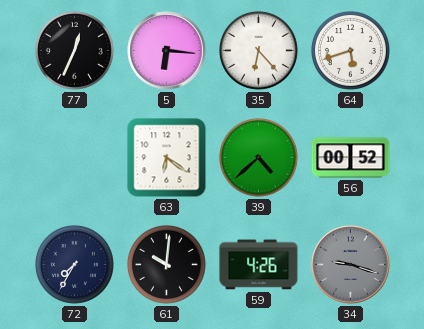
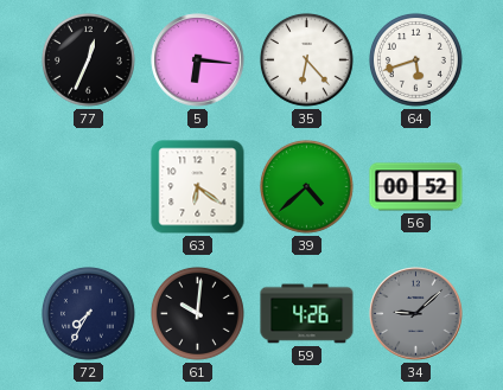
34: 9:18 -> 9:08
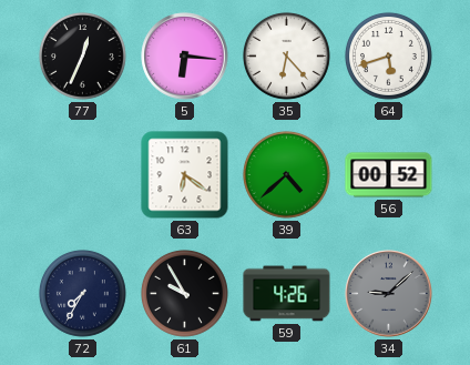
61: 10:01 -> 9:55
